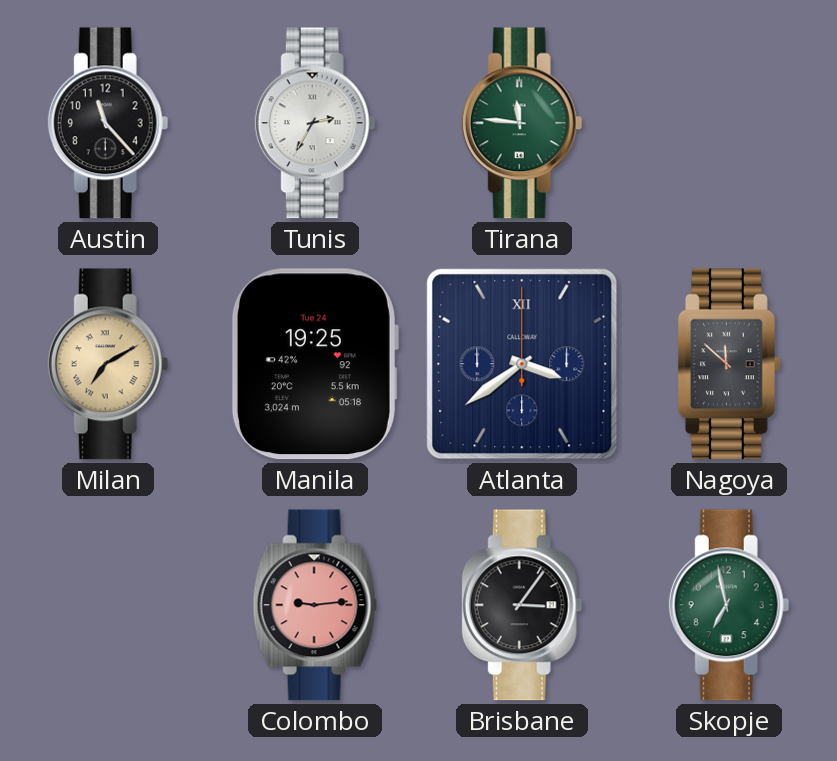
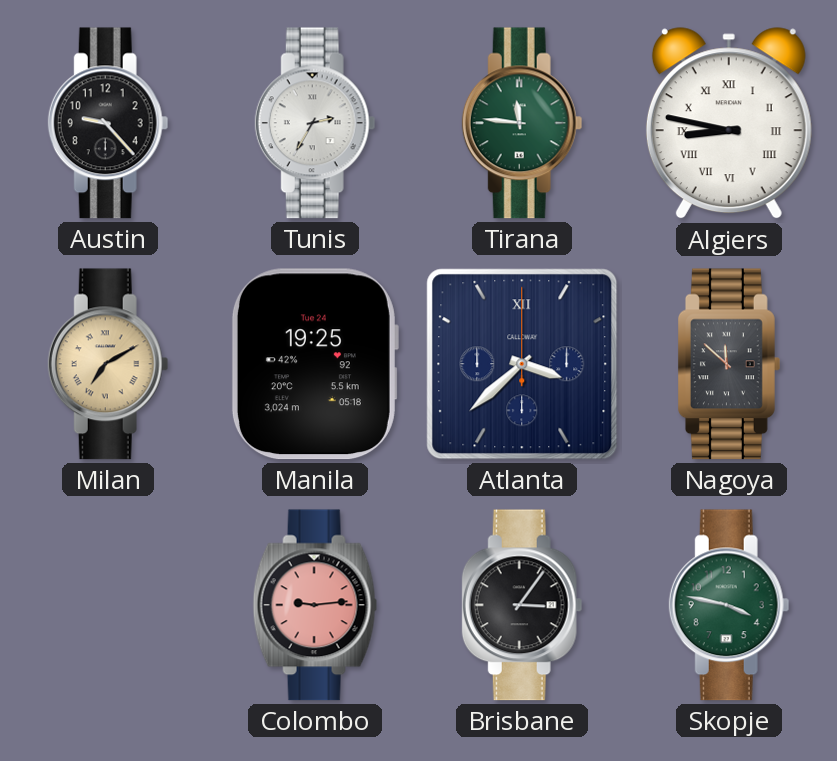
Austin: 11:23 -> 9:23
Algiers: none -> 8:47
Atlanta: 3:39 -> 3:38
Skopje: 6:58 -> 3:47
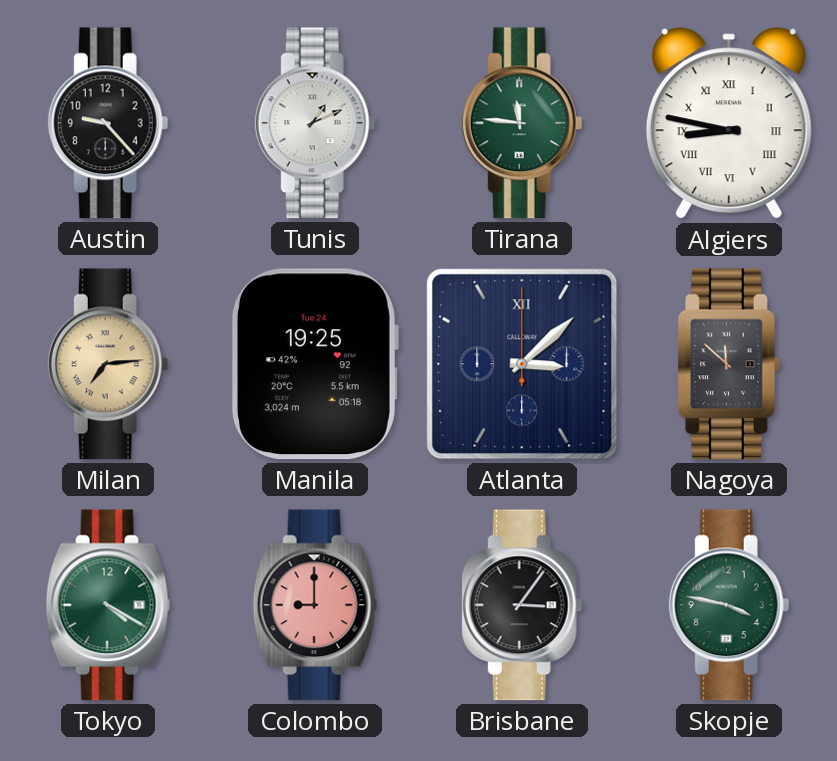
Tunis: 2:35 -> 1:11
Milan: 7:10 -> 7:14
Atlanta: 3:38 -> 3:08
Tokyo: none -> 4:20
Colombo: 9:14 -> 9:00
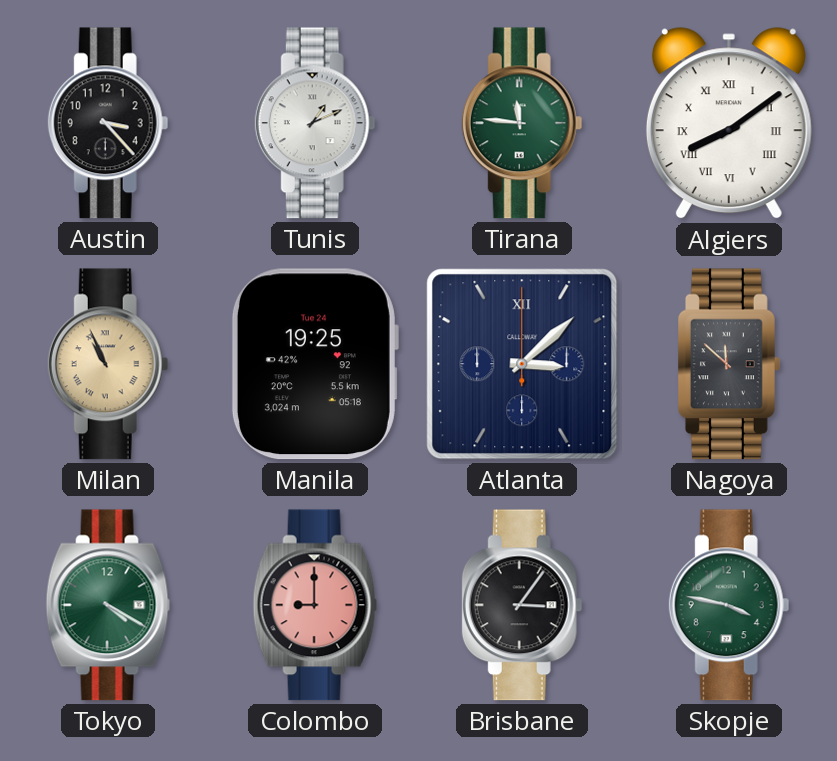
Austin: 9:23 -> 3:23
Algiers: 8:47 -> 8:09
Milan: 7:14 -> 10:56
